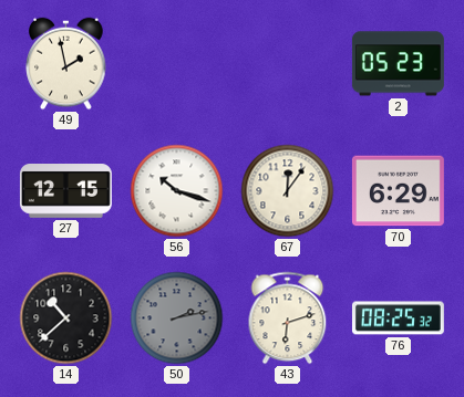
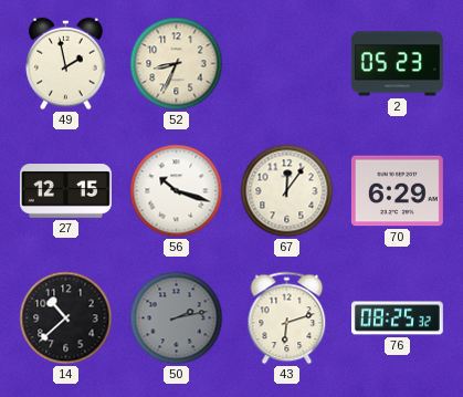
52: none -> 8:34
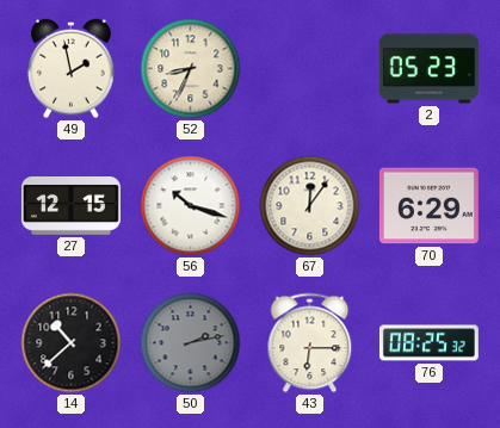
43: 6:12 -> 6:15
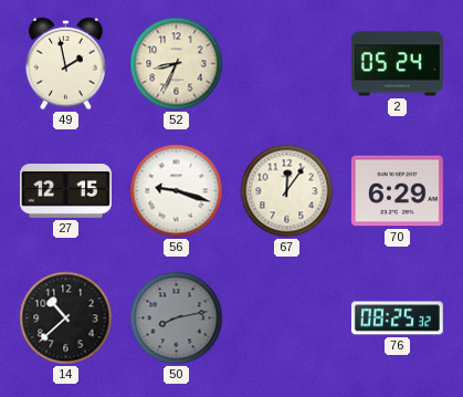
2: 05:23 -> 05:24
56: 10:18 -> 9:18
50: 2:13 -> 8:13
43: 6:15 -> none
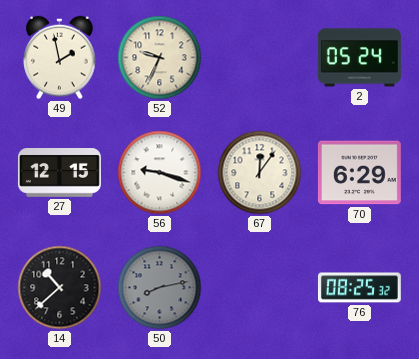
52: 8:34 -> 9:34
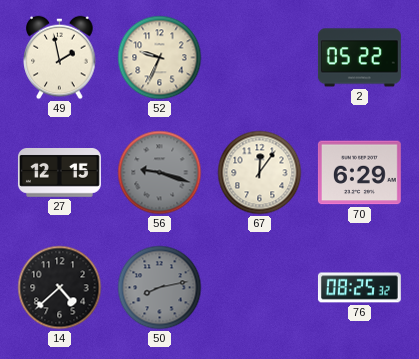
2: 05:24 -> 05:22
56 dial: white -> grey
14: 10:38 -> 4:38
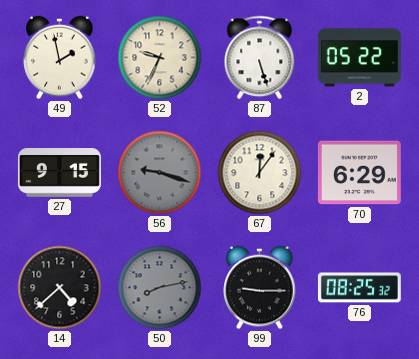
87: none -> 5:27
27: 12:15 -> 9:15
99: none -> 9:15
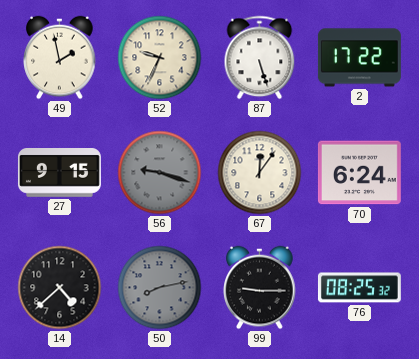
2: 05:22 -> 17:22
70: 6:29 -> 6:24
